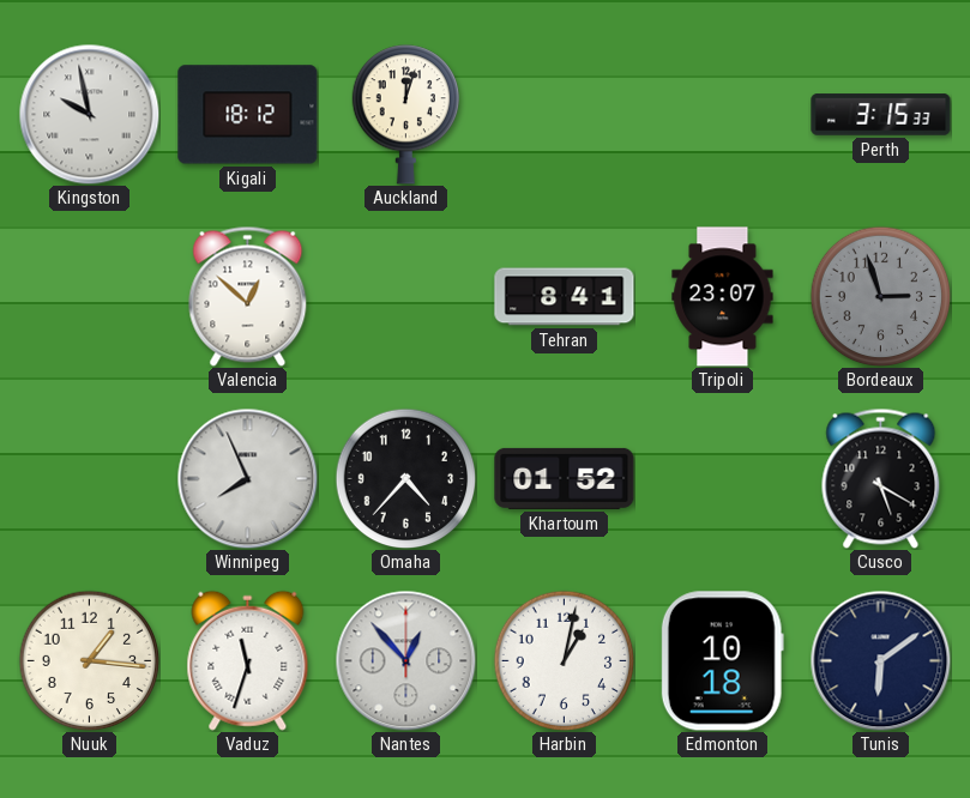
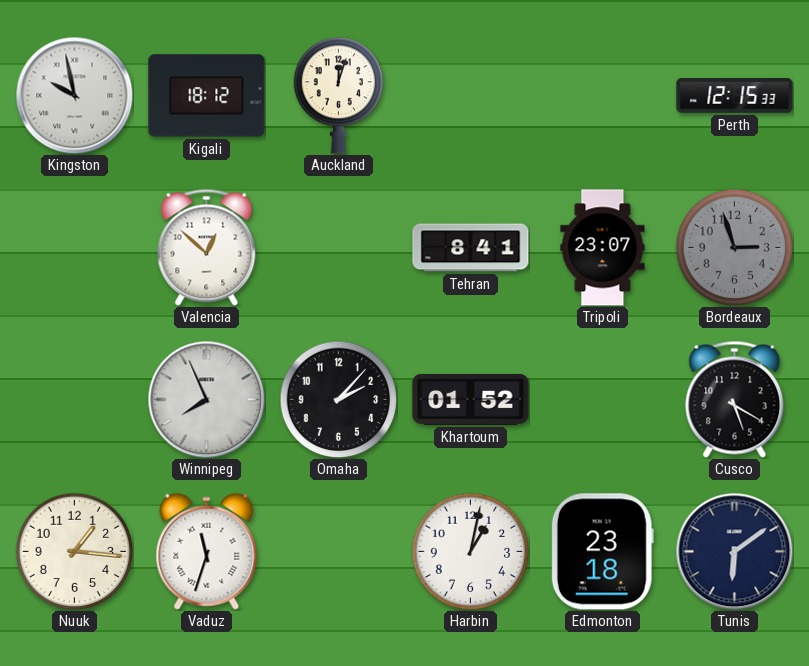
Perth: 3:15 -> 12:15
Omaha: 4:37 -> 2:07
Nantes: 12:53 -> none
Edmonton: 10:18 -> 23:18
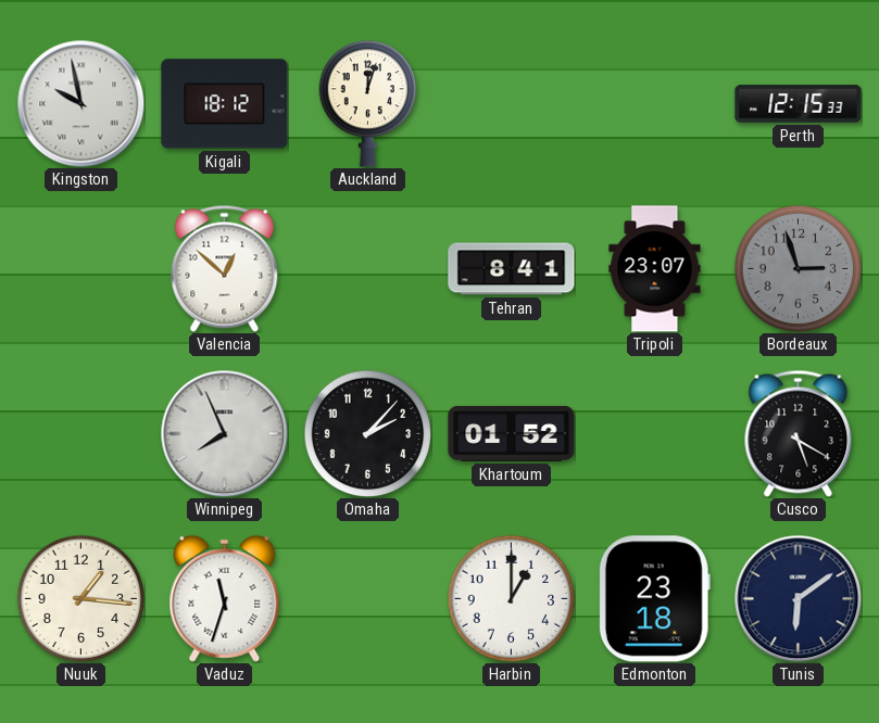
Harbin: 1:02 -> 1:00
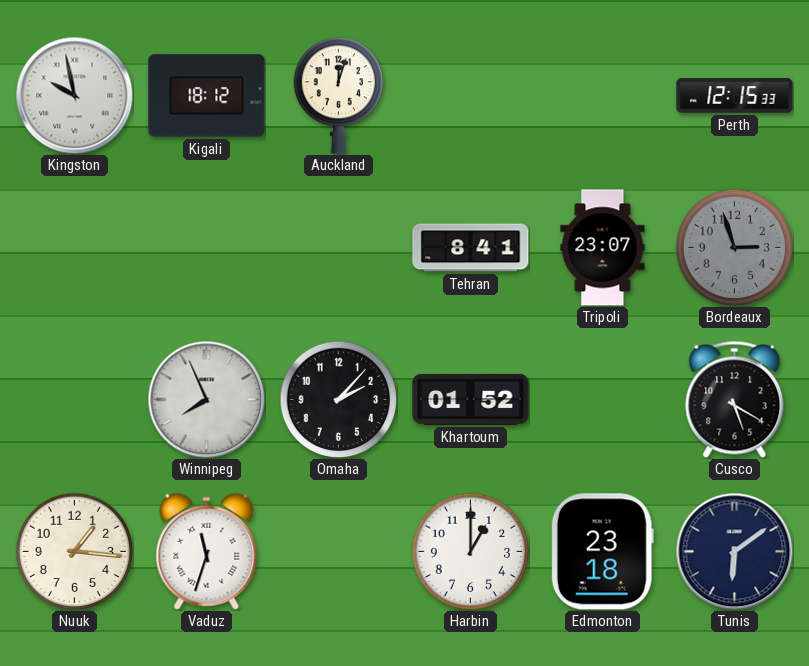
Valencia: 12:52 -> none
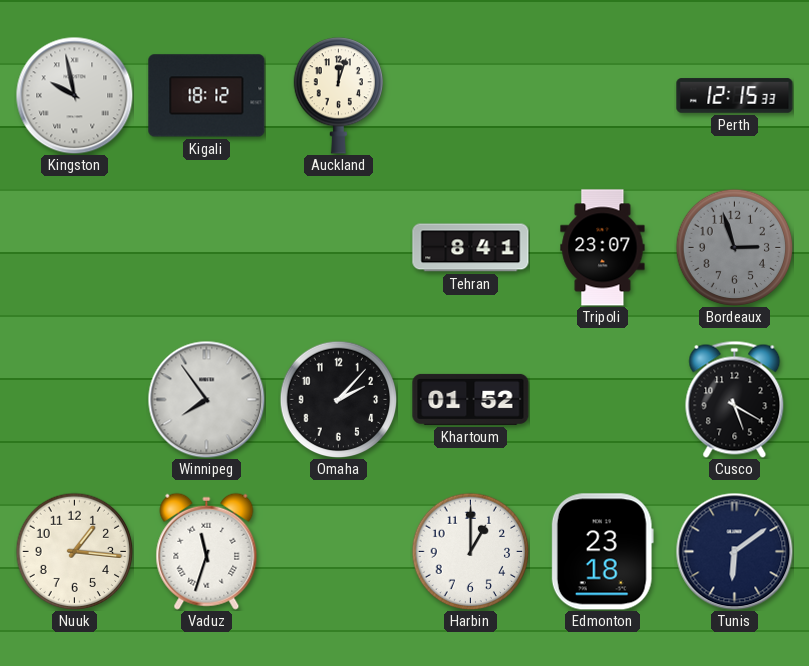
Winnipeg: 7:56 -> 7:54
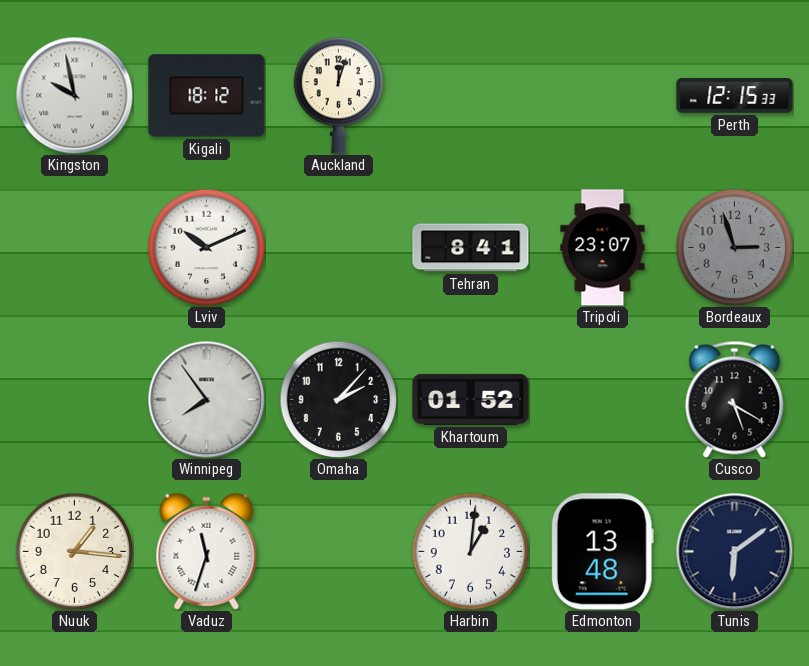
Lviv: none -> 10:11
Harbin: 1:00 -> 1:01
Edmonton: 23:18 -> 13:48
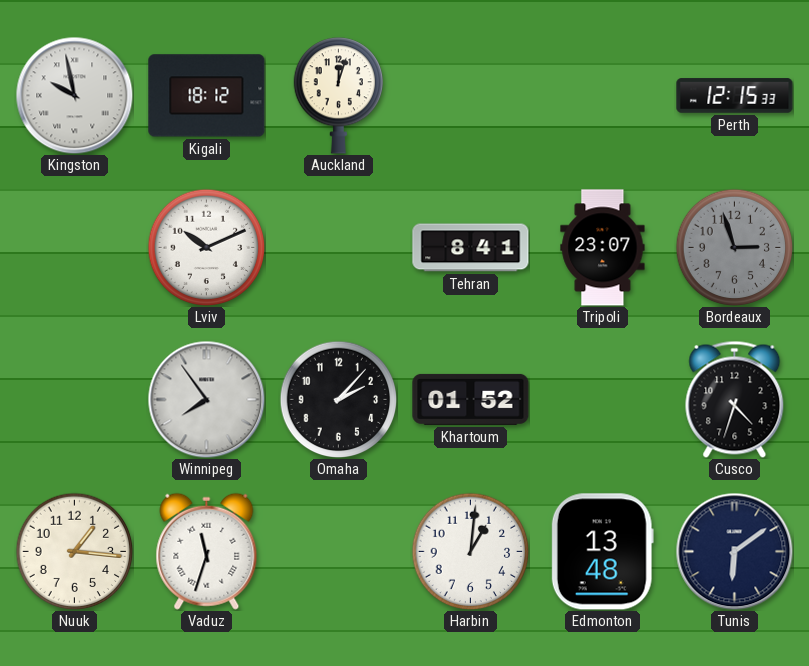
Cusco: 5:20 -> 4:33
